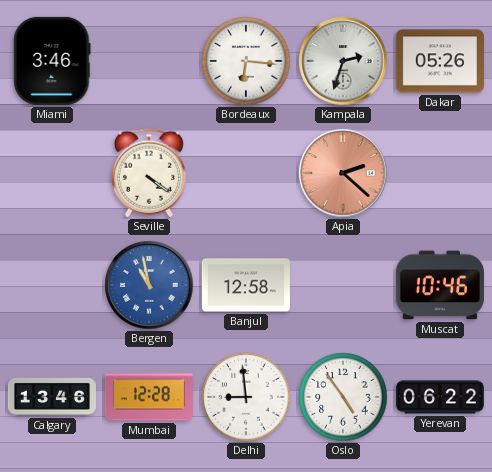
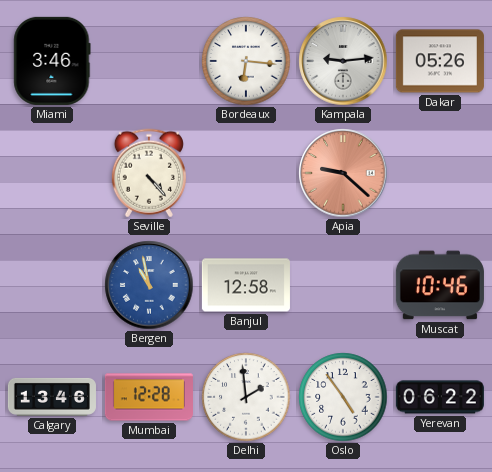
Kampala: 2:33 -> 9:14
Seville: 4:21 -> 4:23
Apia: 2:22 -> 9:22
Delhi: 8:59 -> 1:59
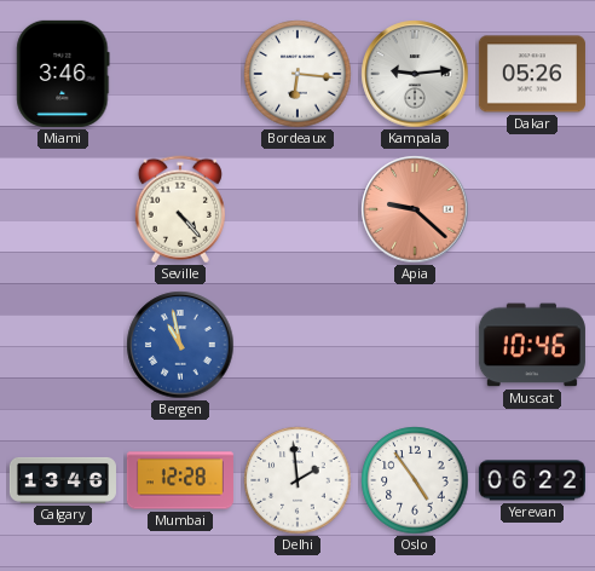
Banjul: 12:58 -> none
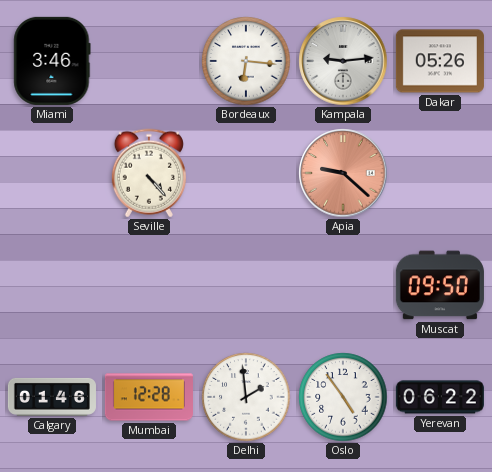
Bergen: 10:58 -> none
Muscat: 10:46 -> 09:50
Calgary: 13:46 -> 01:46
